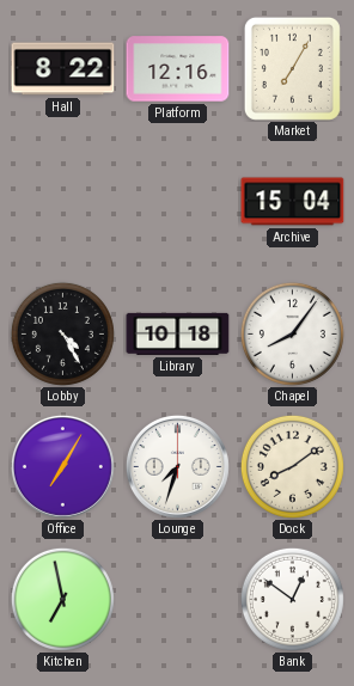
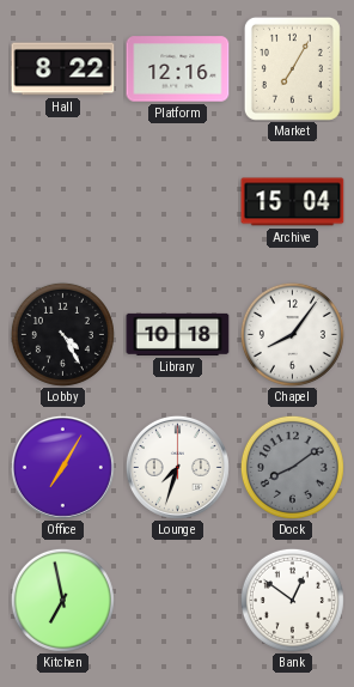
Dock dial: cream -> grey
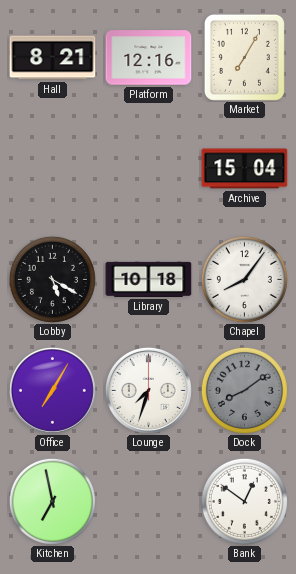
Hall: 8:22 -> 8:21
Lobby: 4:25 -> 5:20
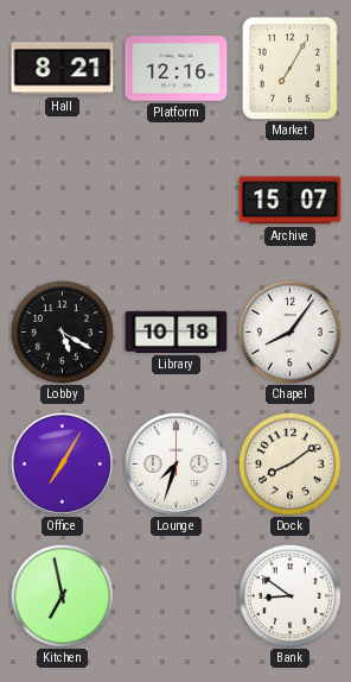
Archive: 15:04 -> 15:07
Dock dial: grey -> cream
Bank: 12:51 -> 8:51
